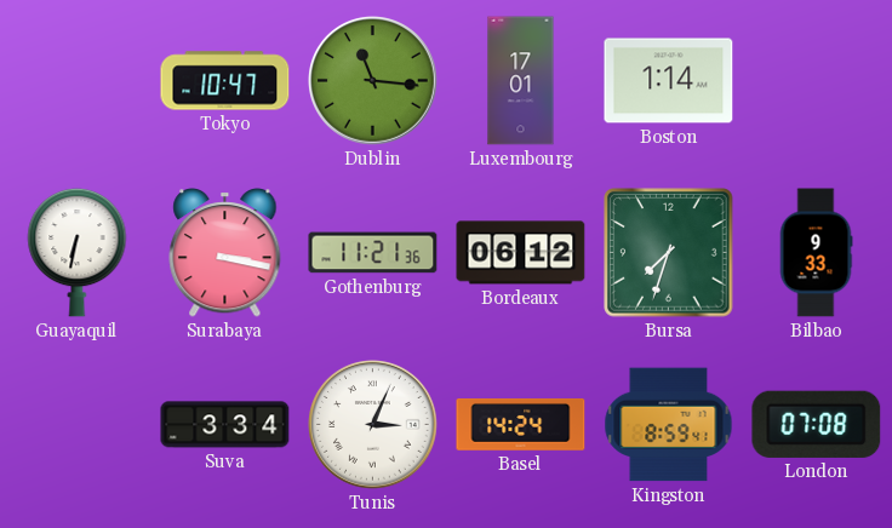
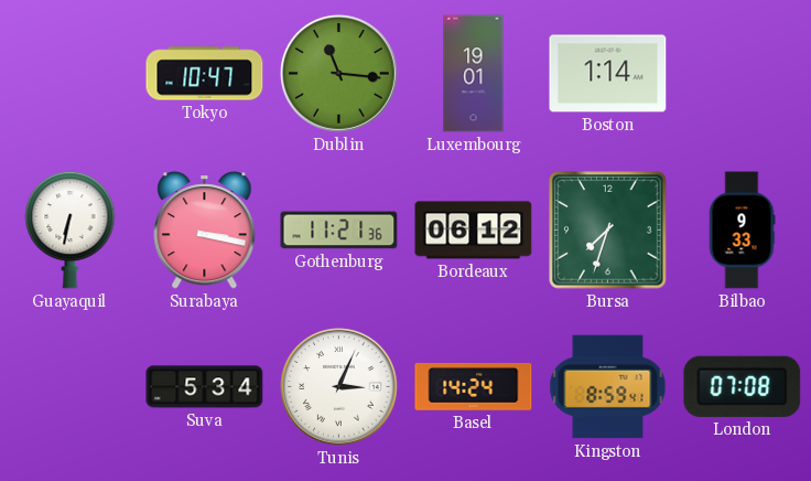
Luxembourg: 17:01 -> 19:01
Suva: 3:34 -> 5:34
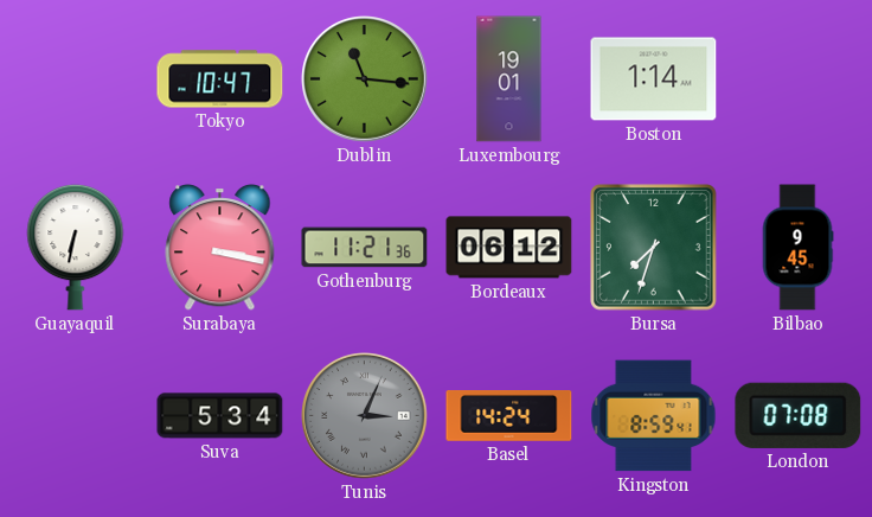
Bilbao: 9:33 -> 9:45
Tunis dial: white -> grey
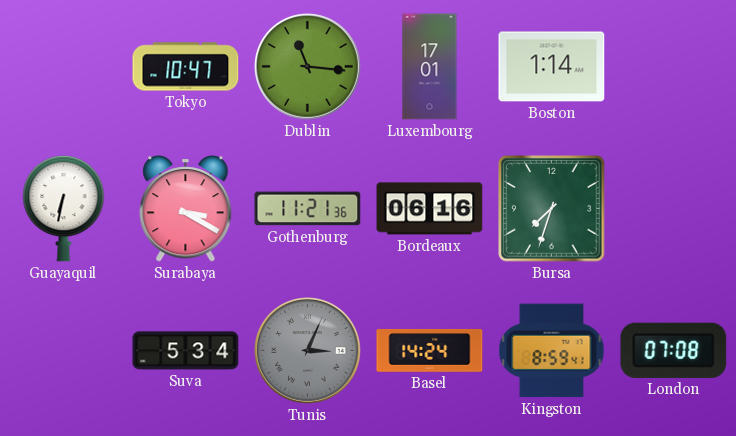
Luxembourg: 19:01 -> 17:01
Surabaya: 3:17 -> 3:20
Bordeaux: 06:12 -> 06:16
Bilbao: 9:45 -> none
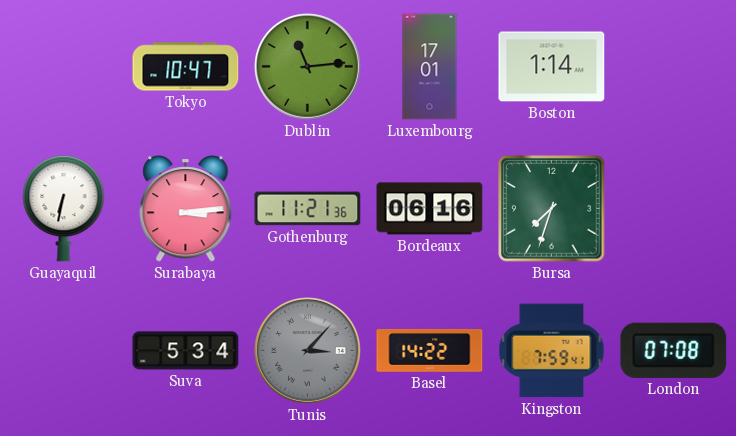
Dublin: 11:16 -> 11:14
Surabaya: 3:20 -> 3:14
Tunis: 3:04 -> 3:07
Basel: 14:24 -> 14:22
Kingston: 8:59 -> 7:59
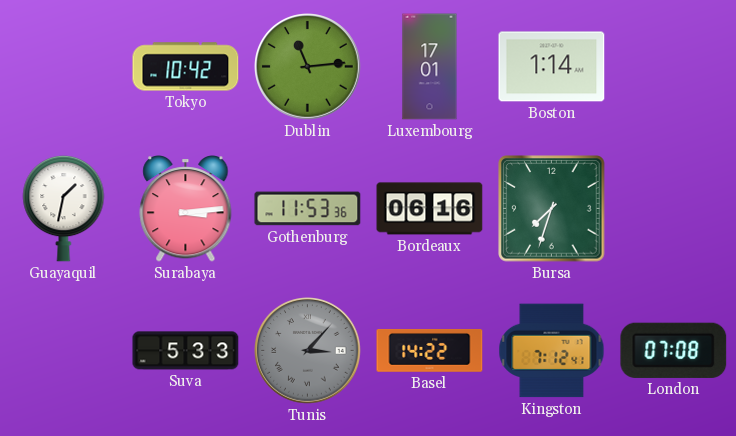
Tokyo: 10:47 -> 10:42
Guayaquil: 6:32 -> 1:32
Gothenburg: 11:21 -> 11:53
Suva: 5:34 -> 5:33
Kingston: 7:59 -> 7:12
